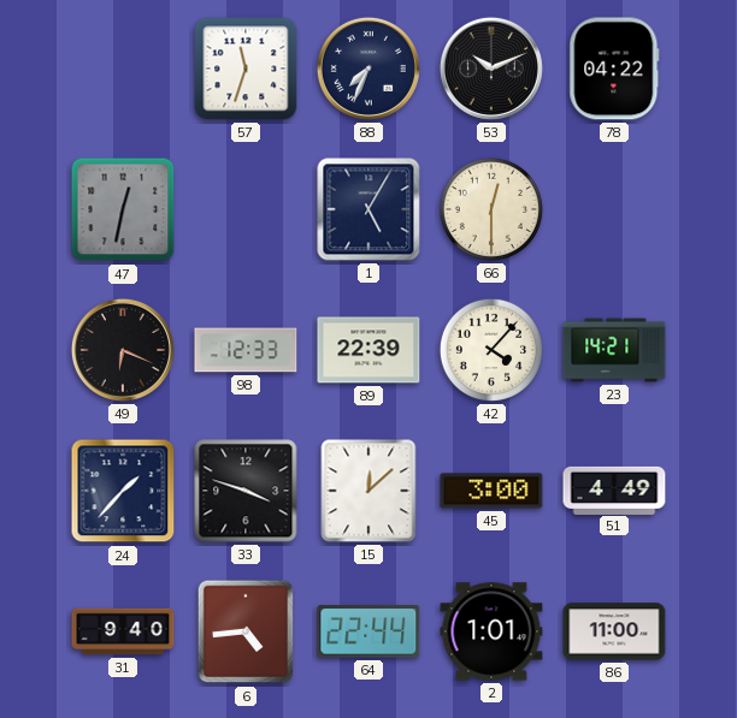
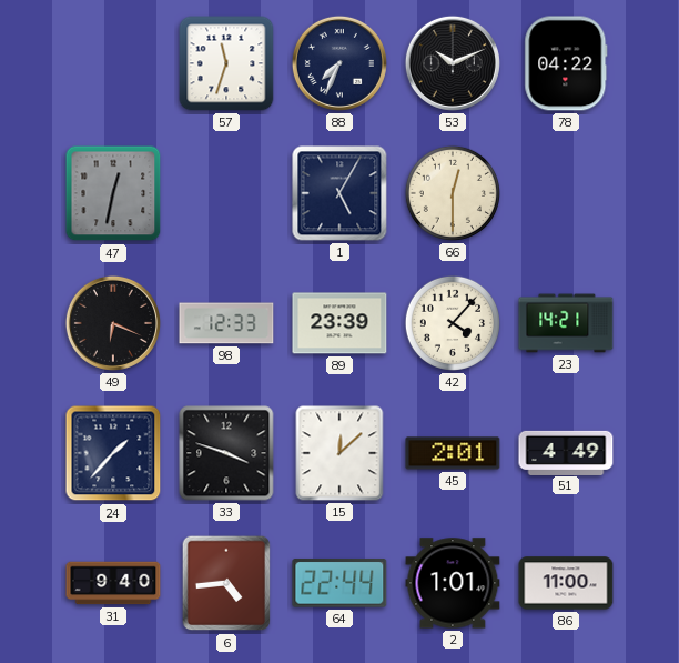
89: 22:39 -> 23:39
45: 3:00 -> 2:01
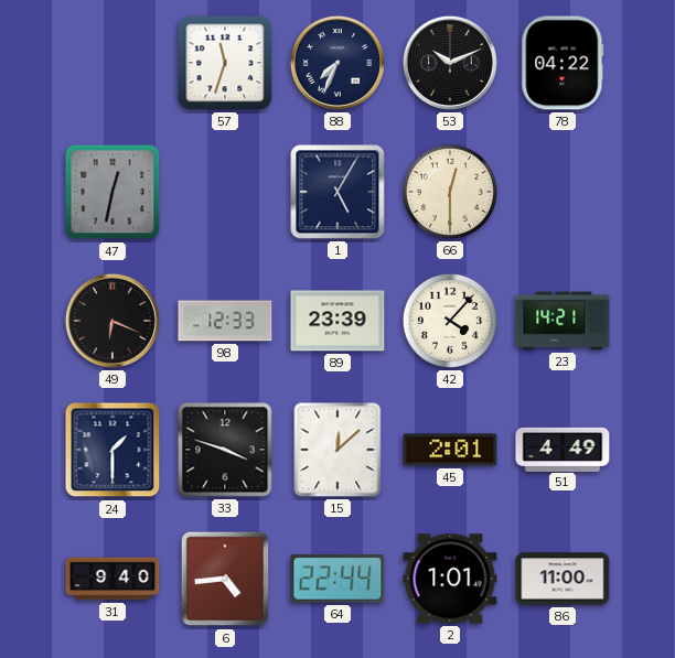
24: 1:37 -> 1:30
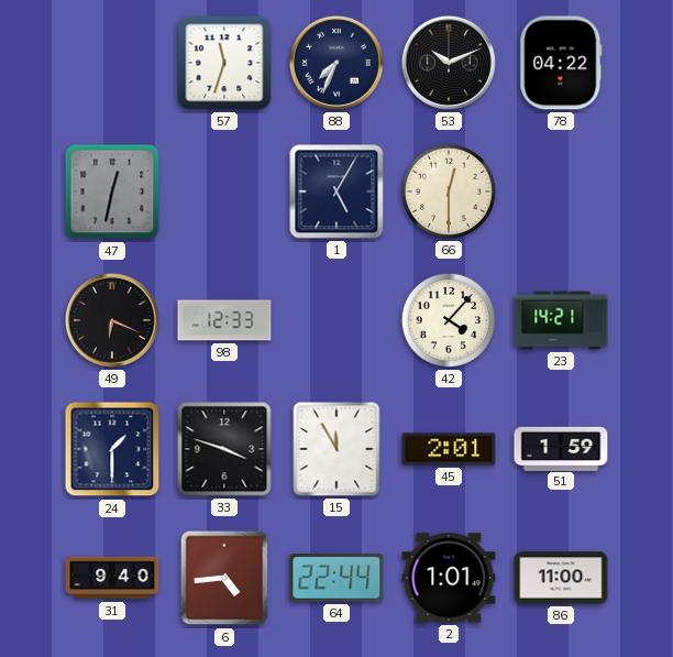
89: 23:39 -> none
15: 12:08 -> 11:55
51: 4:49 -> 1:59
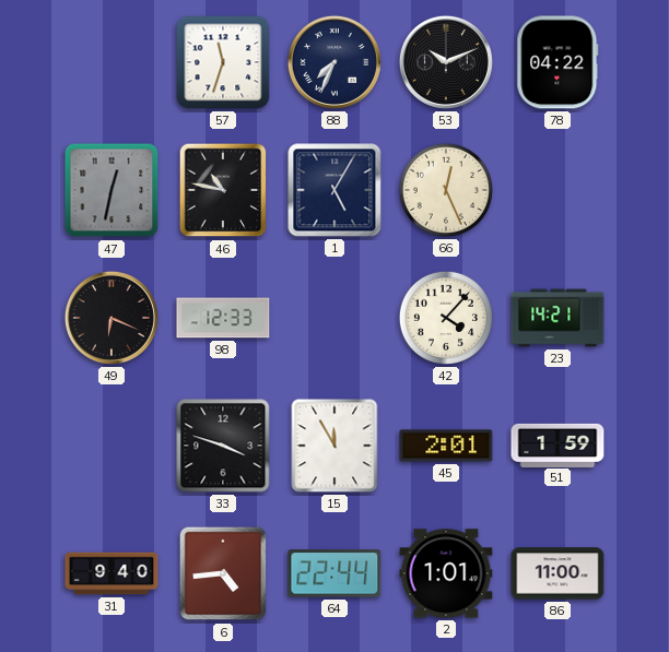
46: none -> 10:47
66: 12:30 -> 12:26
24: 1:30 -> none
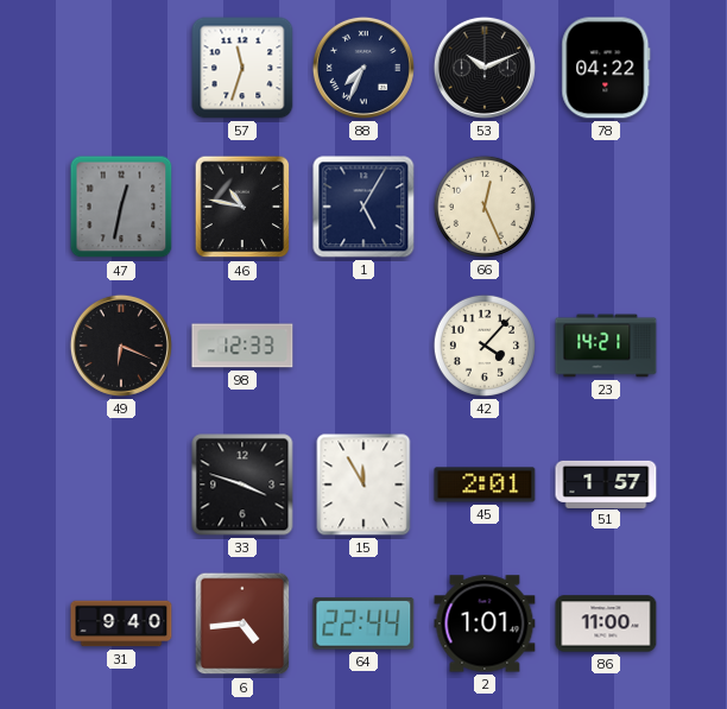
51: 1:59 -> 1:57
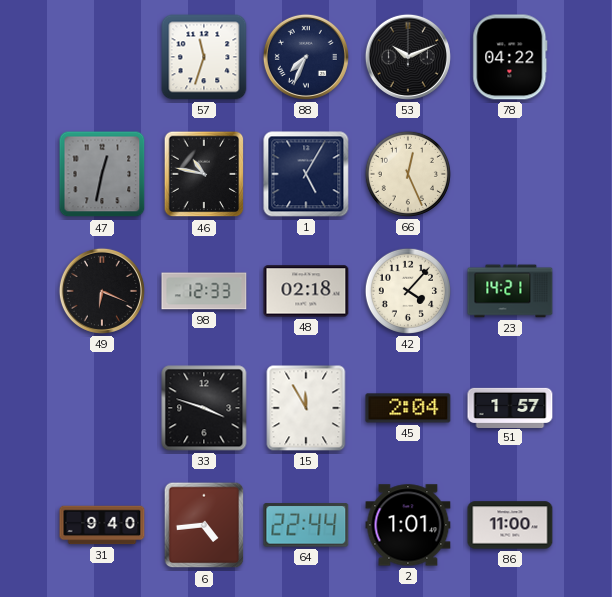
48: none -> 02:18
45: 2:01 -> 2:04
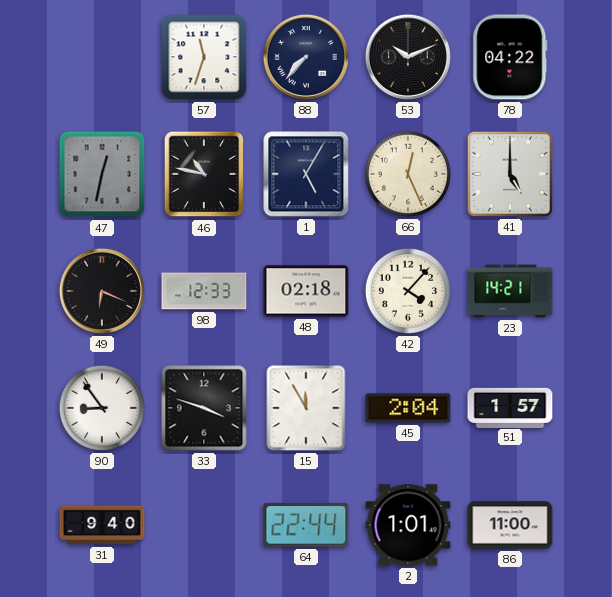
88: 7:34 -> 7:37
41: none -> 5:00
90: none -> 8:54
6: 4:44 -> none
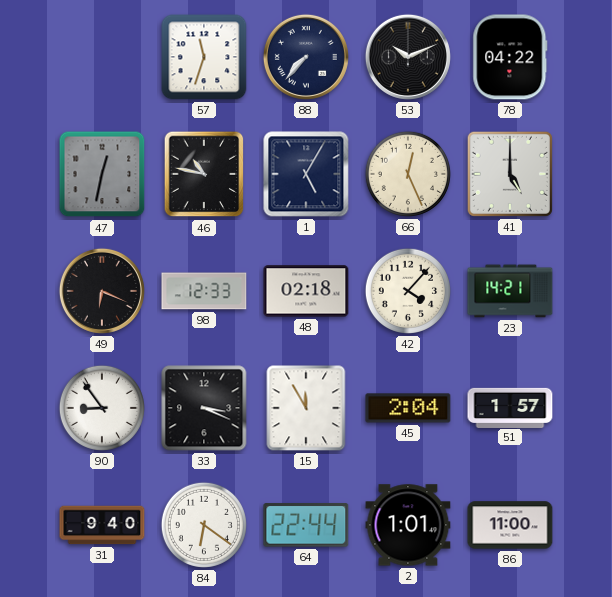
33: 3:48 -> 3:19
84: none -> 6:21
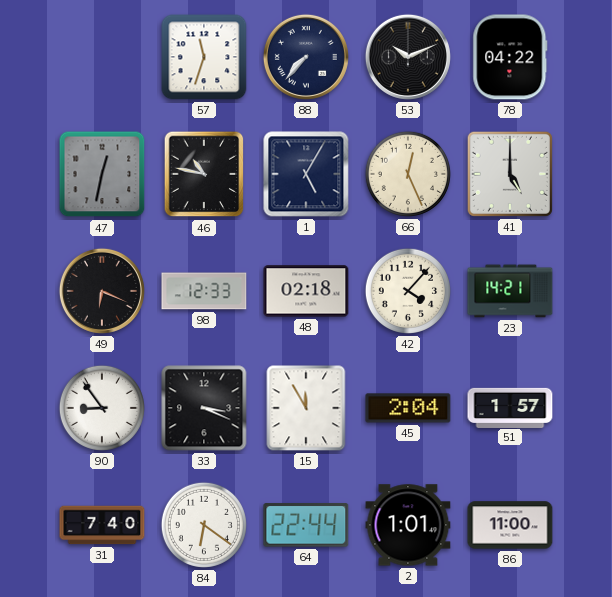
31: 9:40 -> 7:40
